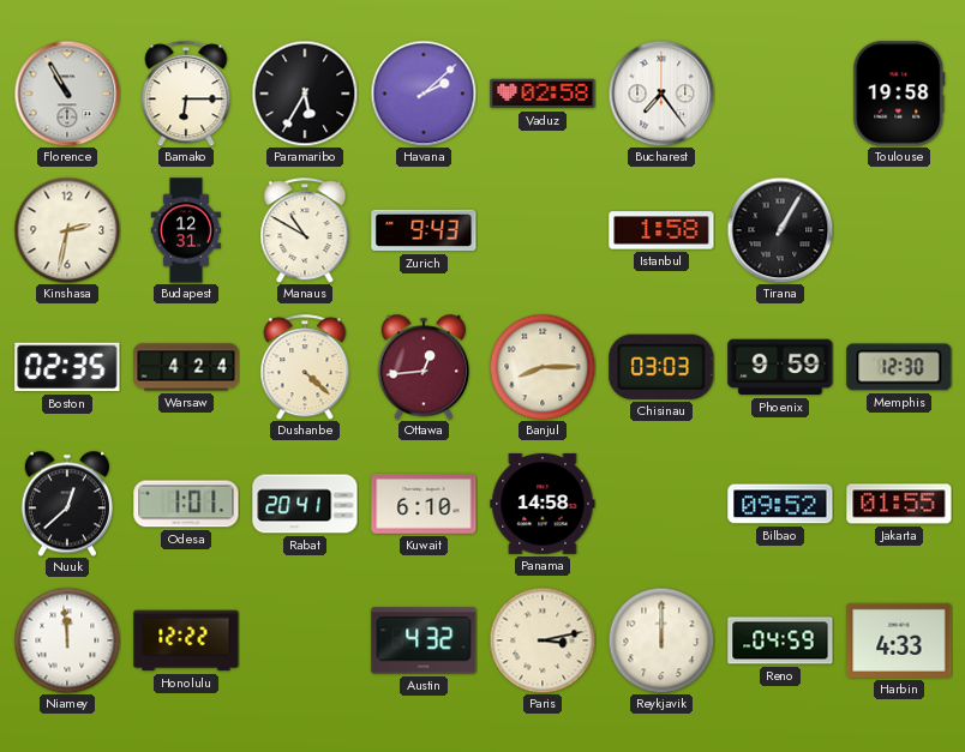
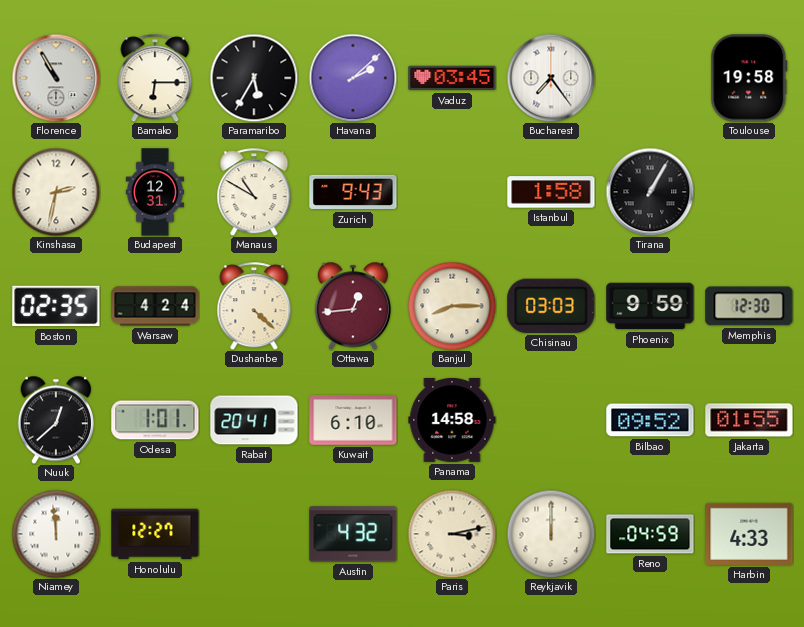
Vaduz: 02:58 -> 03:45
Honolulu: 12:22 -> 12:27
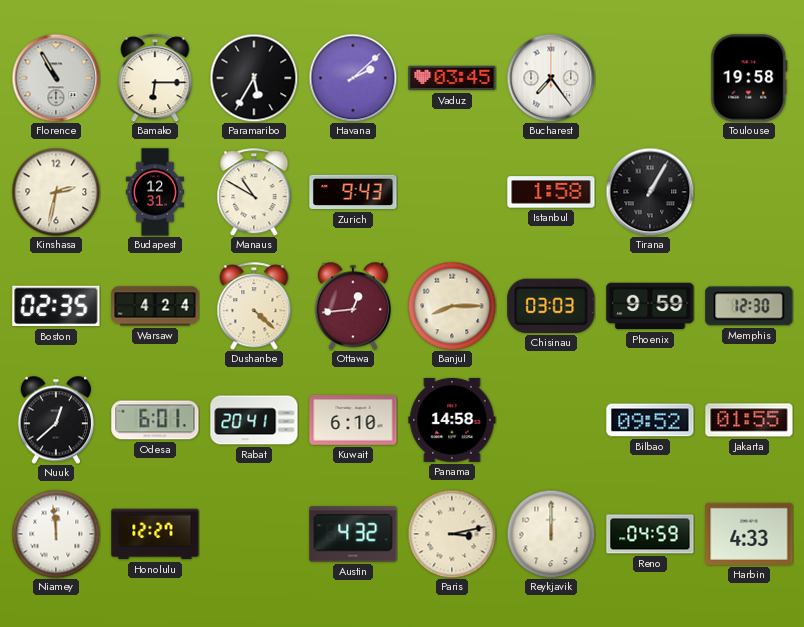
Odesa: 1:01 -> 6:01
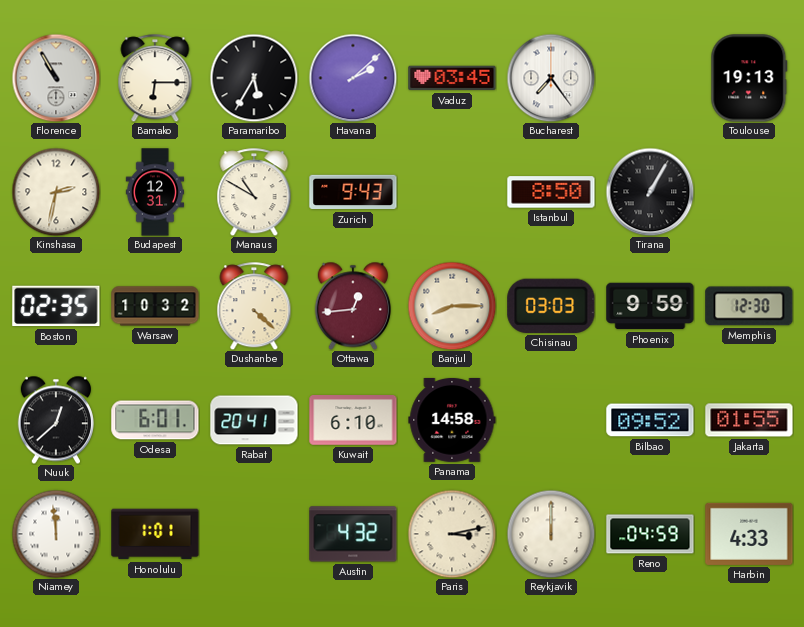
Toulouse: 19:58 -> 19:13
Istanbul: 1:58 -> 8:50
Warsaw: 4:24 -> 10:32
Honolulu: 12:27 -> 1:01
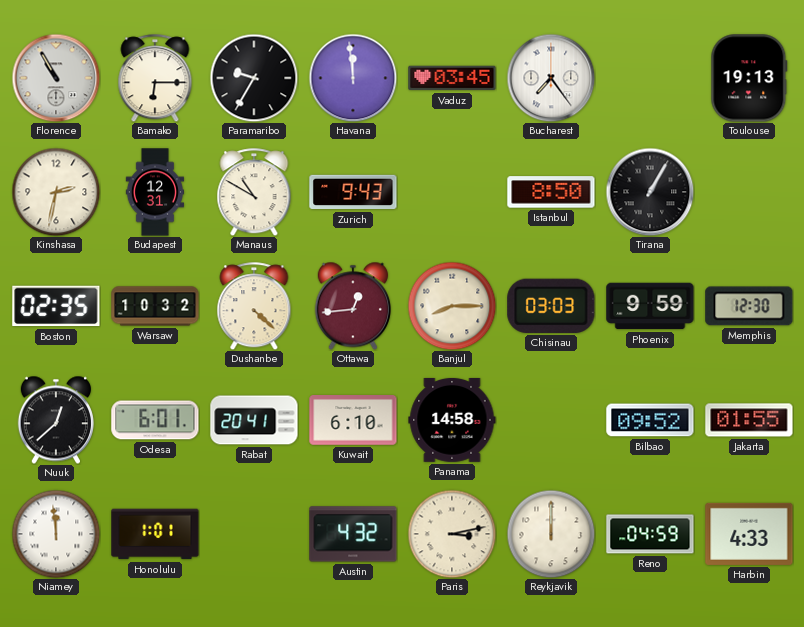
Paramaribo: 5:35 -> 9:35
Havana: 2:08 -> 11:59
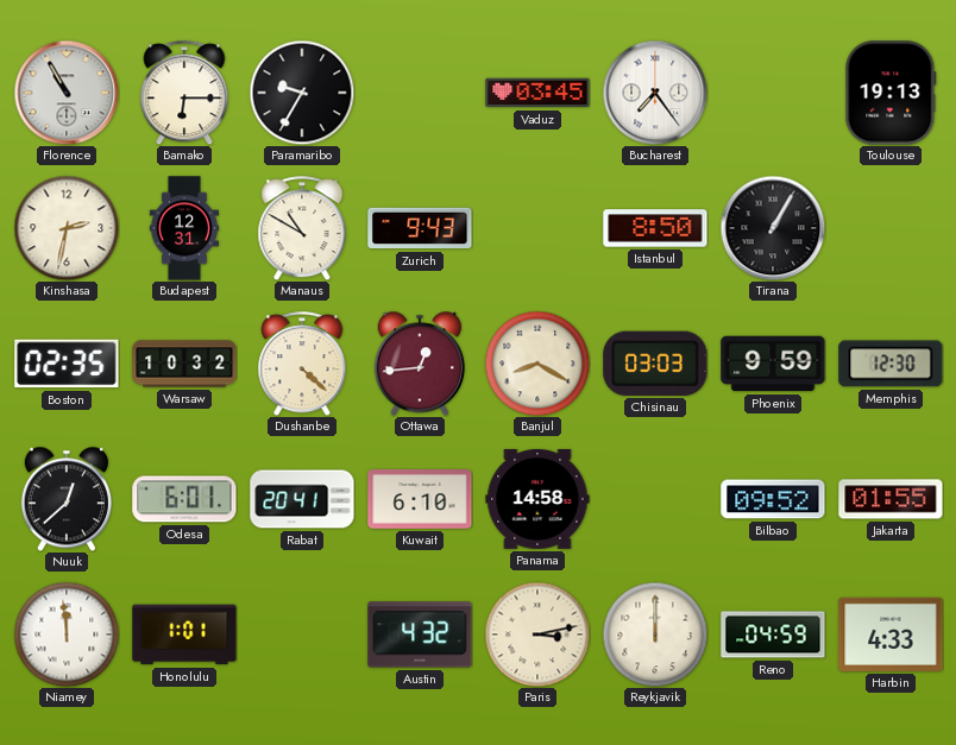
Havana: 11:59 -> none
Banjul: 8:15 -> 8:20
